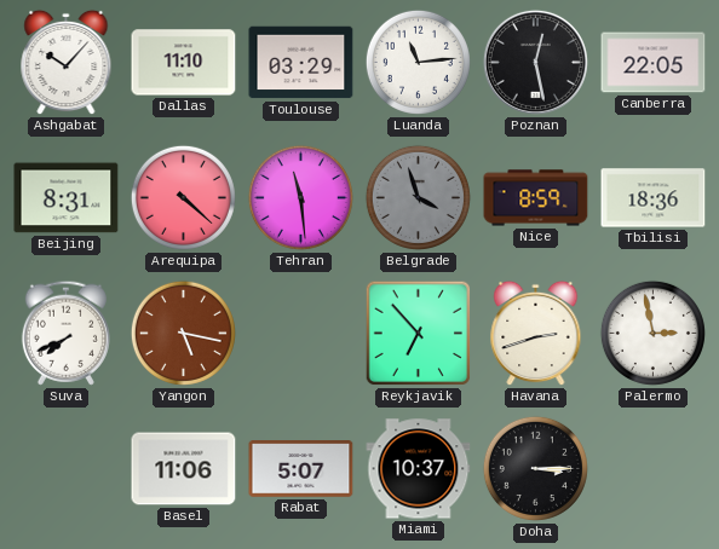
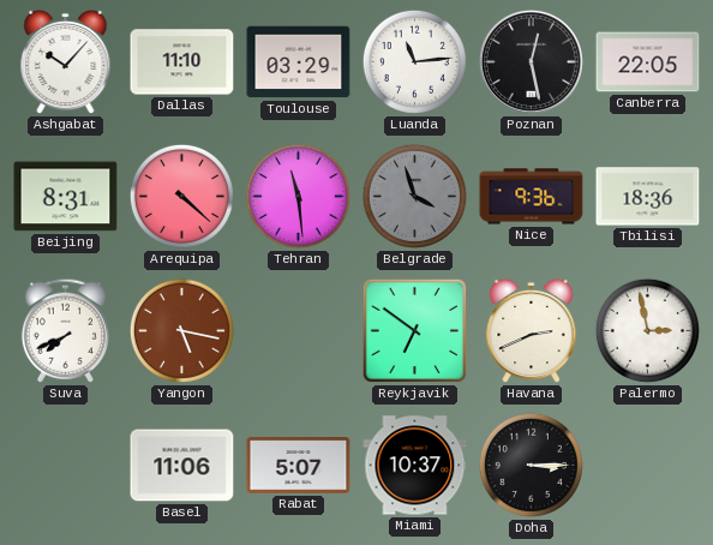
Nice: 8:59 -> 9:36
Reykjavik: 6:53 -> 6:51
Havana: 2:42 -> 2:41
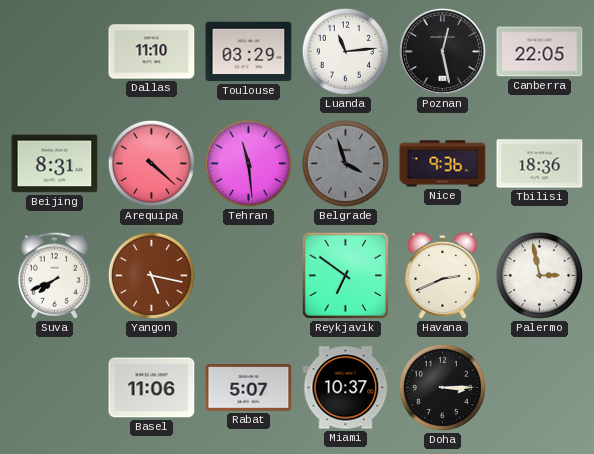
Ashgabat: 10:07 -> none
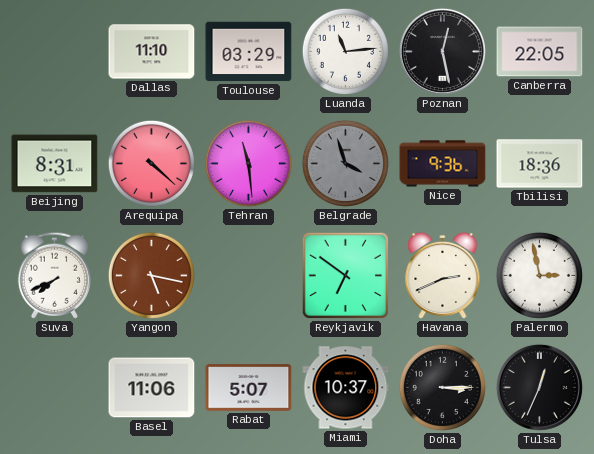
Tulsa: none -> 12:34
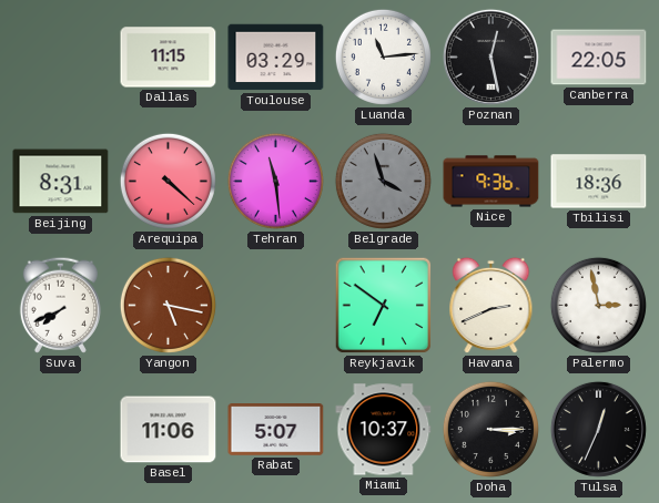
Dallas: 11:10 -> 11:15
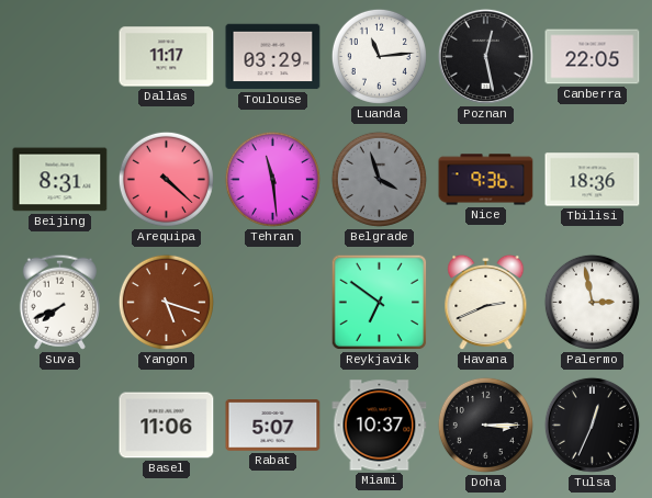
Dallas: 11:15 -> 11:17
Yangon: 5:17 -> 5:18
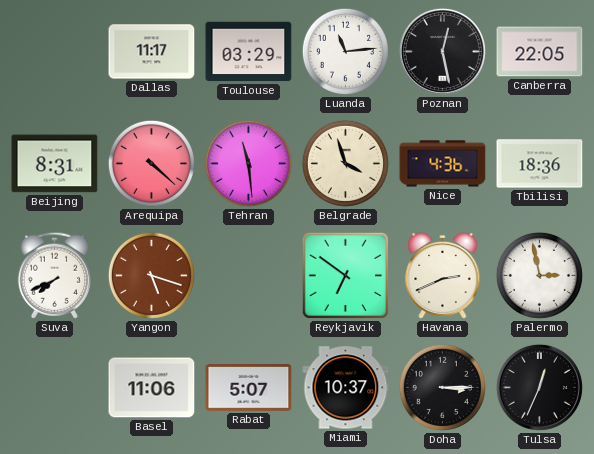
Belgrade dial: grey -> cream
Nice: 9:36 -> 4:36
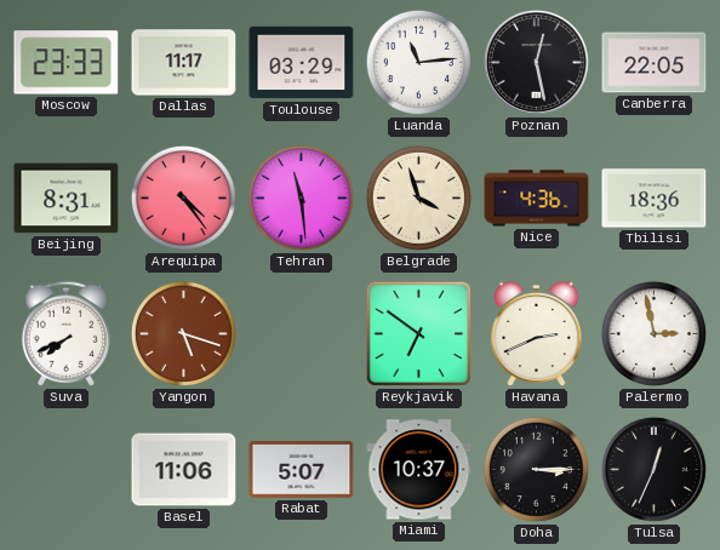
Moscow: none -> 23:33
Arequipa: 4:22 -> 4:24
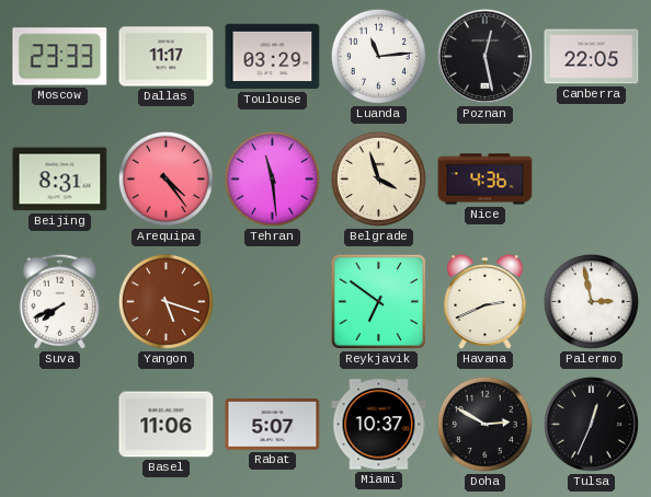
Tbilisi: 18:36 -> none
Doha: 3:15 -> 2:50
